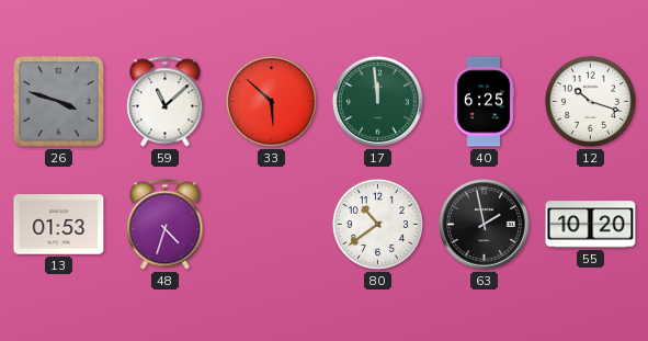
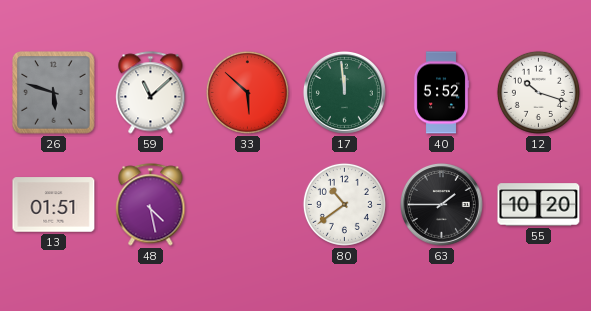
26: 3:48 -> 5:48
40: 6:25 -> 5:52
13: 01:53 -> 01:51
48: 4:33 -> 4:28
63: 1:58 -> 1:45
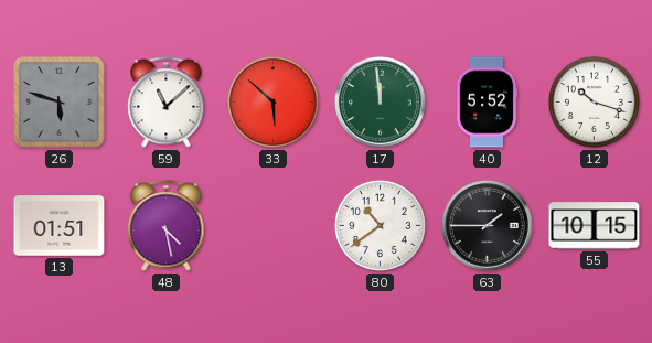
55: 10:20 -> 10:15
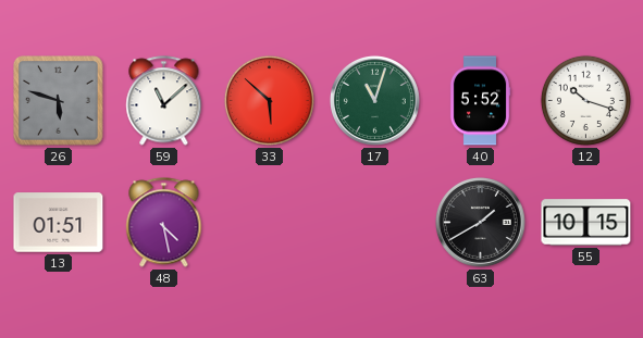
17: 11:59 -> 11:03
80: 10:39 -> none
63: 1:45 -> 1:40
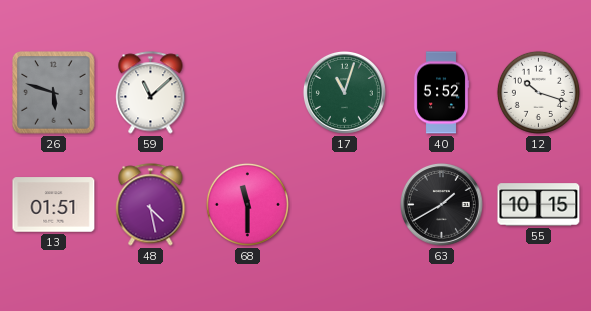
33: 5:52 -> none
68: none -> 11:30
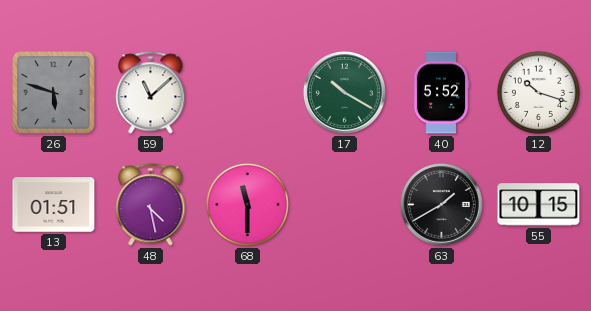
17: 11:03 -> 10:20
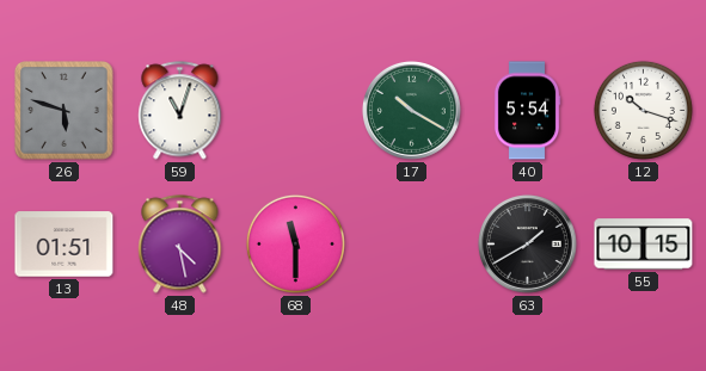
59: 11:08 -> 11:03
40: 5:52 -> 5:54
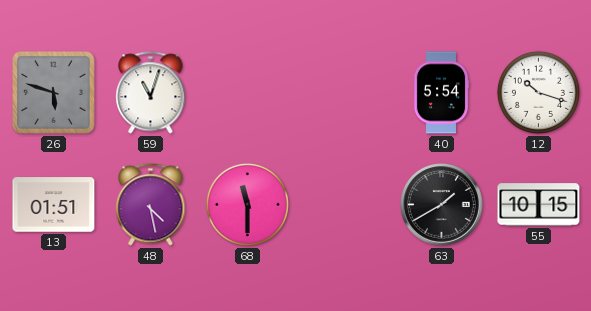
17: 10:20 -> none
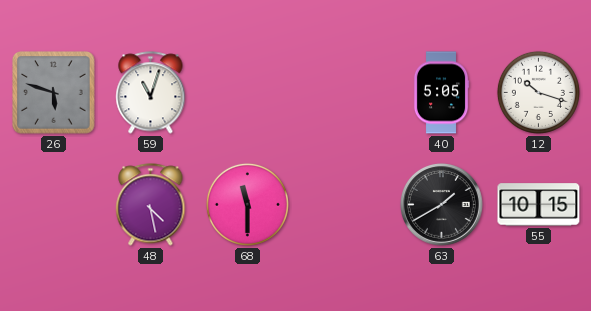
40: 5:54 -> 5:05
13: 01:51 -> none
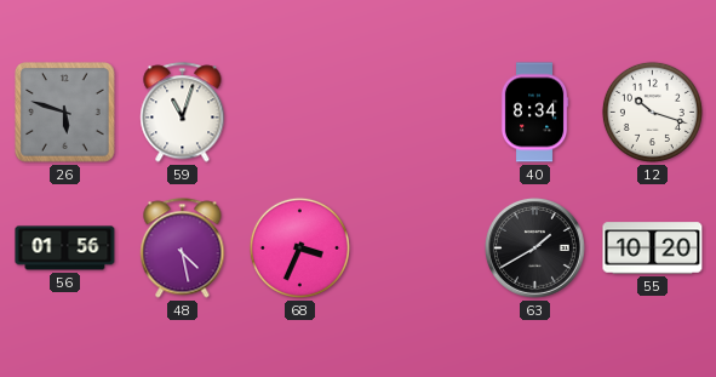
40: 5:05 -> 8:34
56: none -> 01:56
68: 11:30 -> 3:34
55: 10:15 -> 10:20
